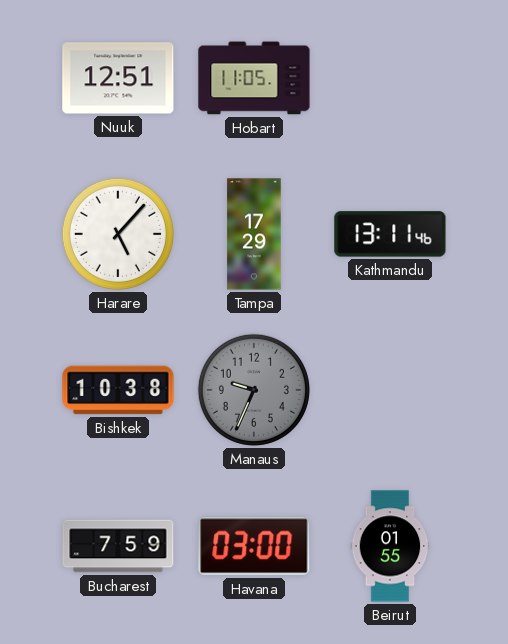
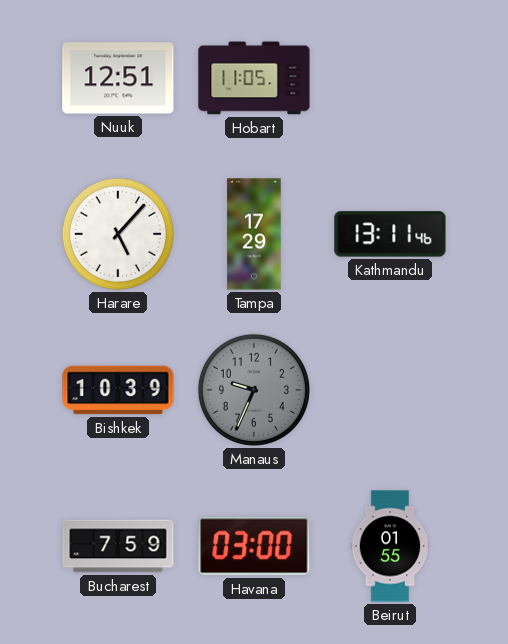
Bishkek: 10:38 -> 10:39
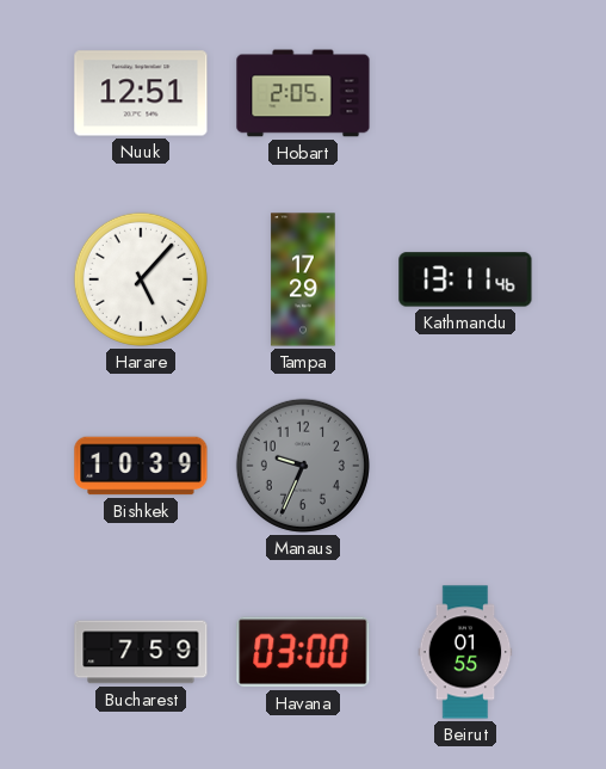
Hobart: 11:05 -> 2:05
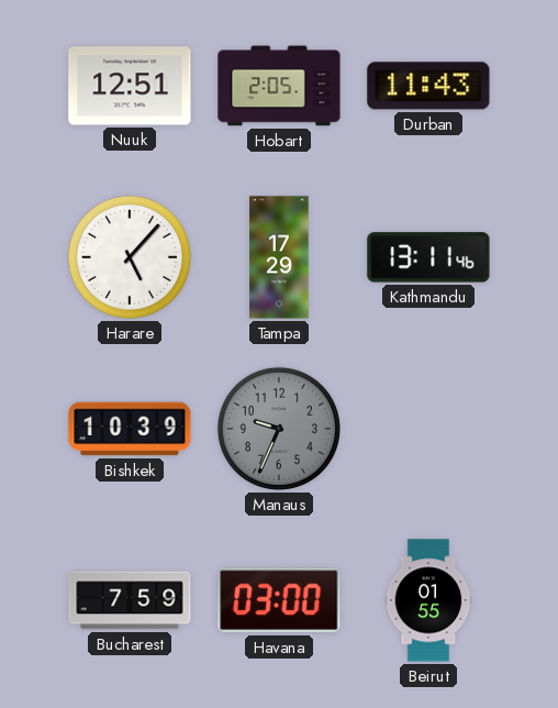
Durban: none -> 11:43
